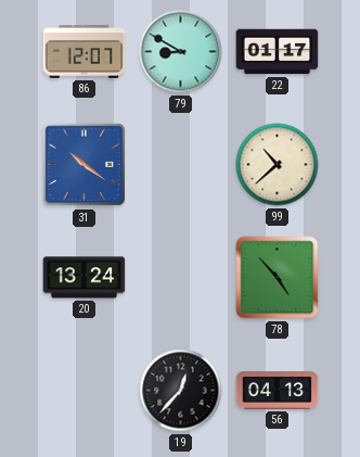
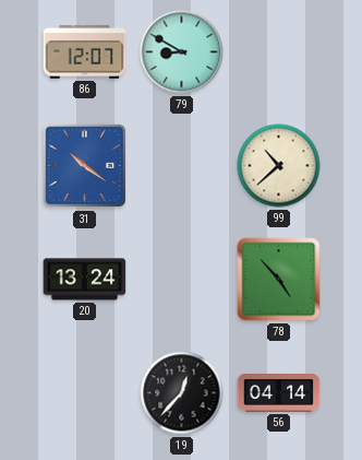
22: 01:17 -> none
56: 04:13 -> 04:14
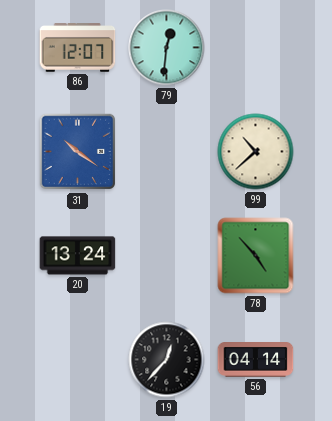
79: 8:50 -> 12:31
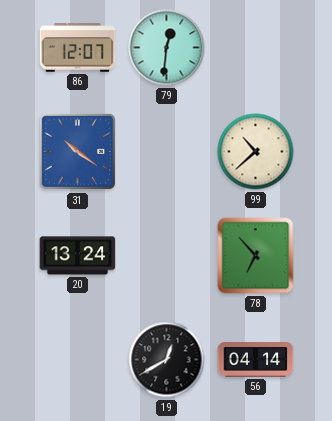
78: 4:53 -> 6:53
19: 12:37 -> 12:40
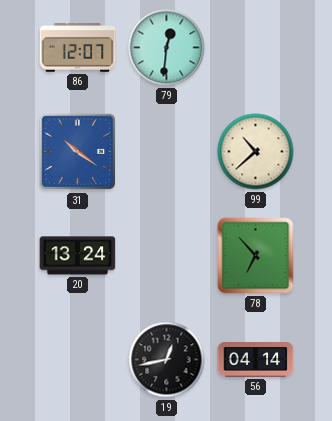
19: 12:40 -> 12:43
